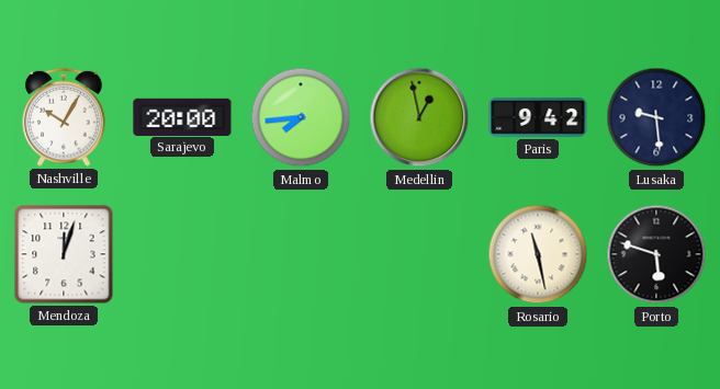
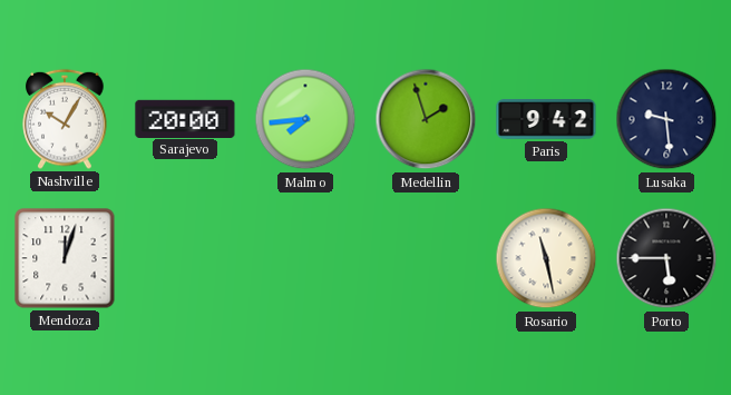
Medellin: 12:58 -> 1:57
Porto: 5:48 -> 5:45
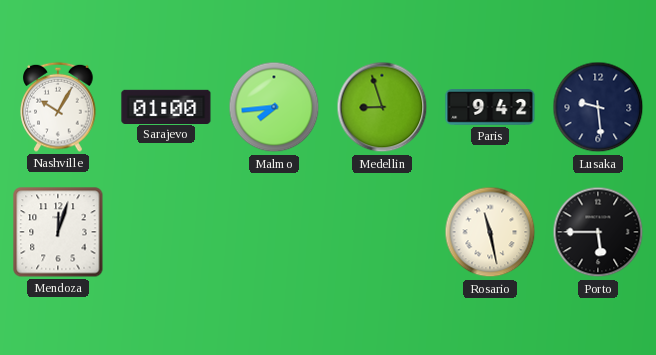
Sarajevo: 20:00 -> 01:00
Medellin: 1:57 -> 8:57
